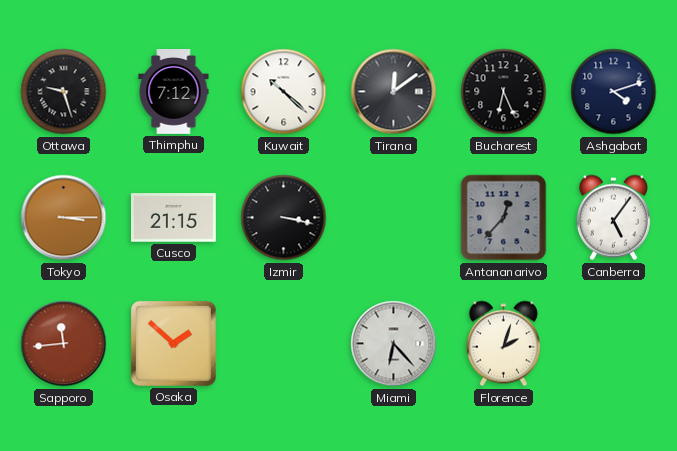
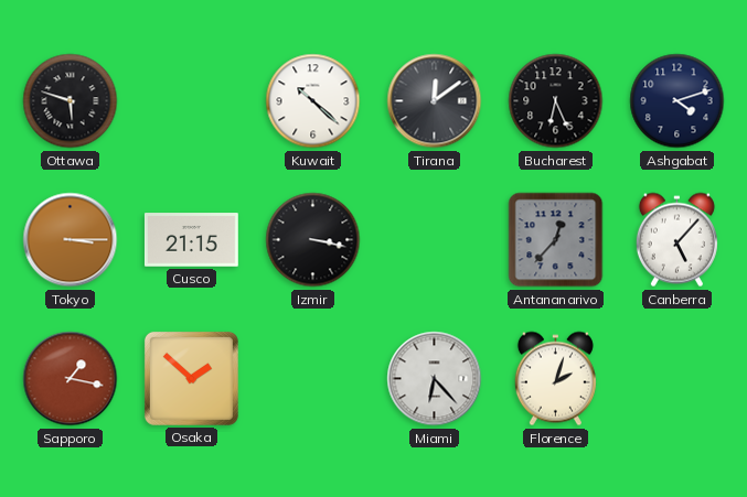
Ottawa: 9:27 -> 5:48
Thimphu: 7:12 -> none
Canberra: 5:06 -> 5:07
Sapporo: 11:44 -> 1:17
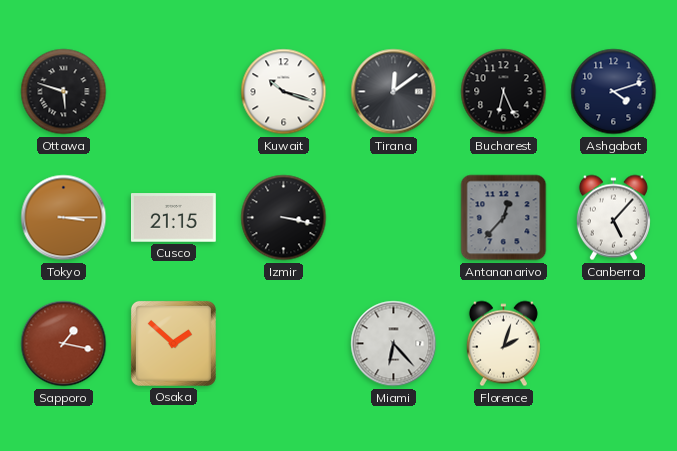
Kuwait: 10:22 -> 10:18
